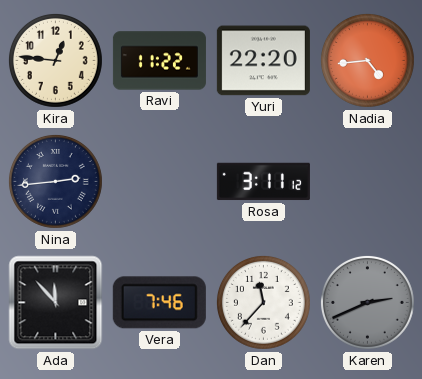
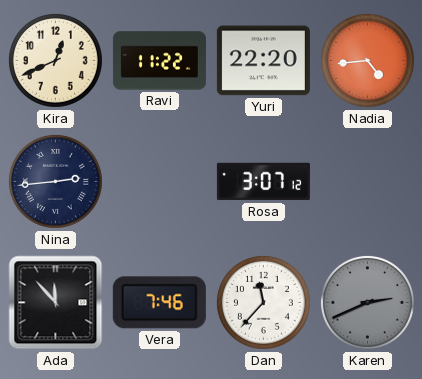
Kira: 12:46 -> 12:41
Rosa: 3:11 -> 3:07
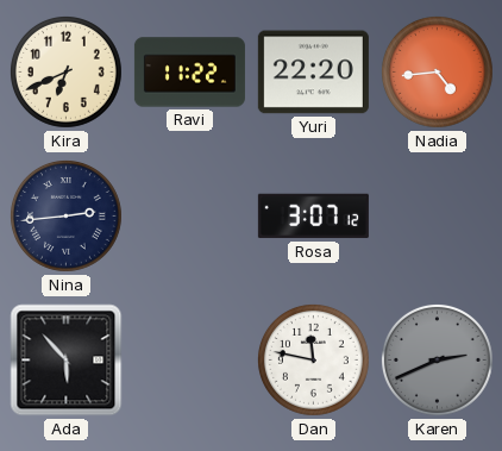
Kira: 12:41 -> 6:41
Ada: 11:53 -> 5:53
Vera: 7:46 -> none
Dan: 11:37 -> 11:47
